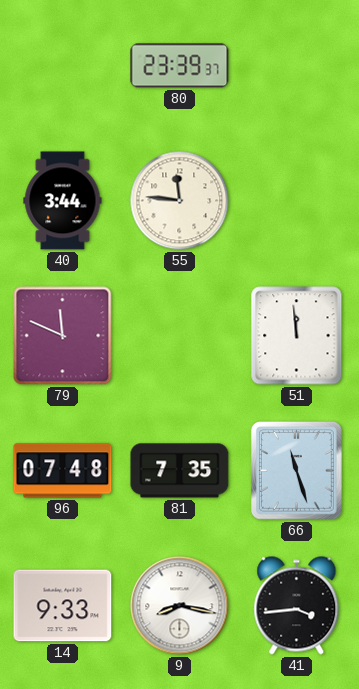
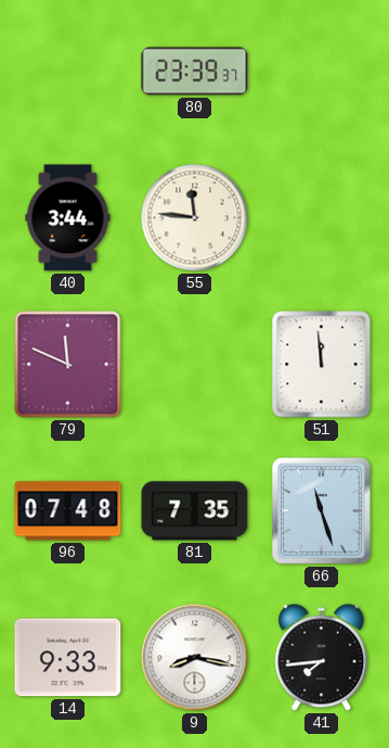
41: 3:44 -> 7:44
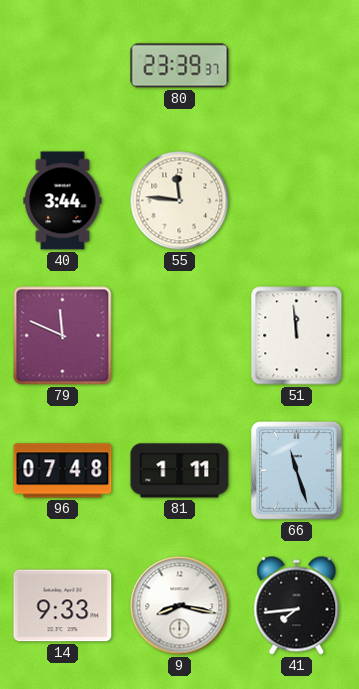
81: 7:35 -> 1:11
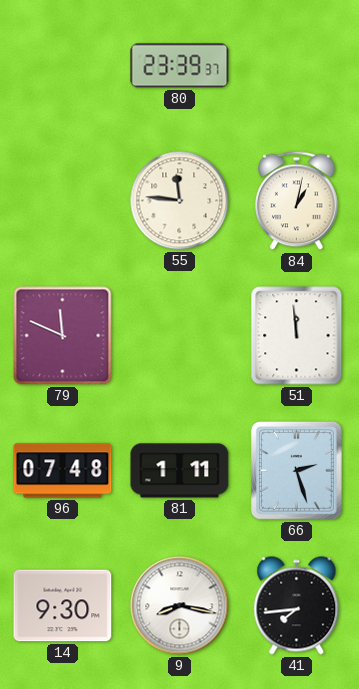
40: 3:44 -> none
84: none -> 1:02
66: 11:27 -> 2:27
14: 9:33 -> 9:30
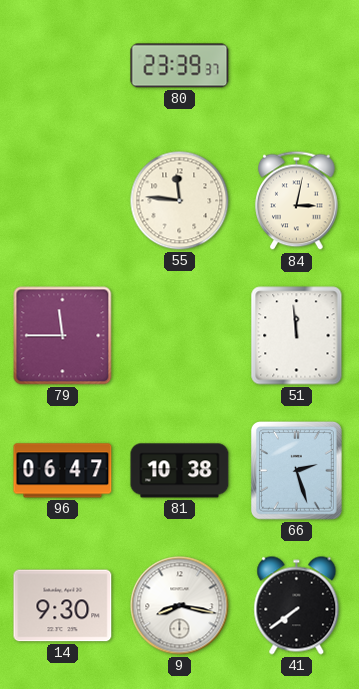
84: 1:02 -> 3:02
79: 11:49 -> 11:45
96: 07:48 -> 06:47
81: 1:11 -> 10:38
41: 7:44 -> 7:39
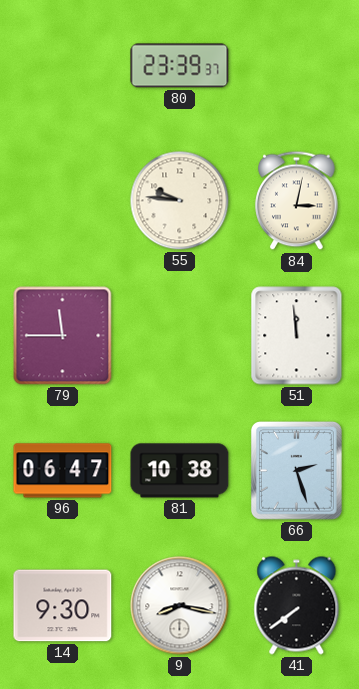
55: 11:46 -> 9:46
